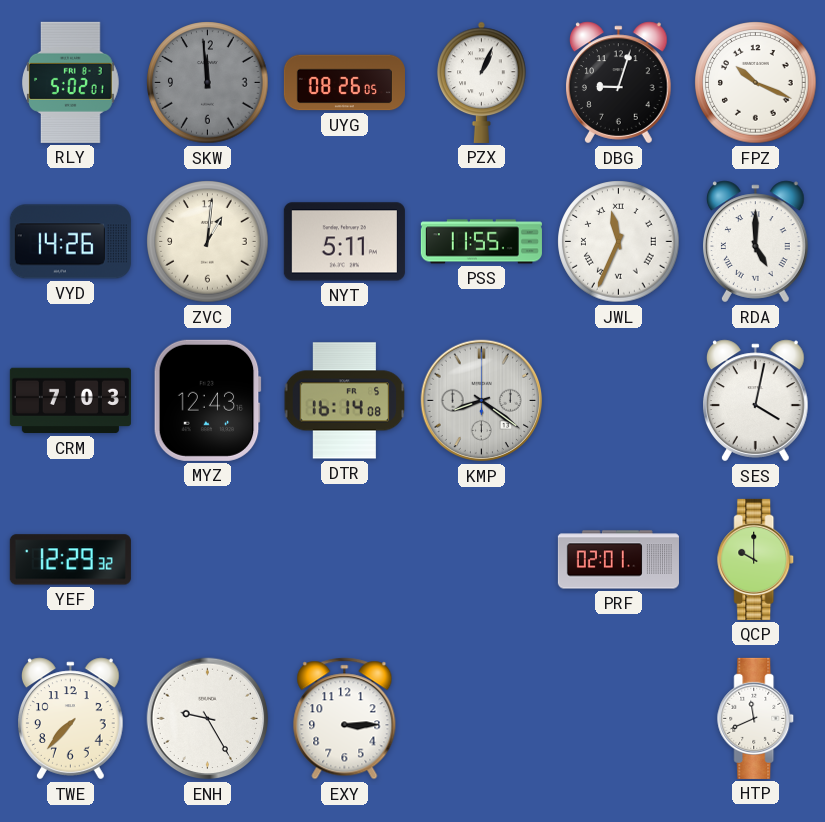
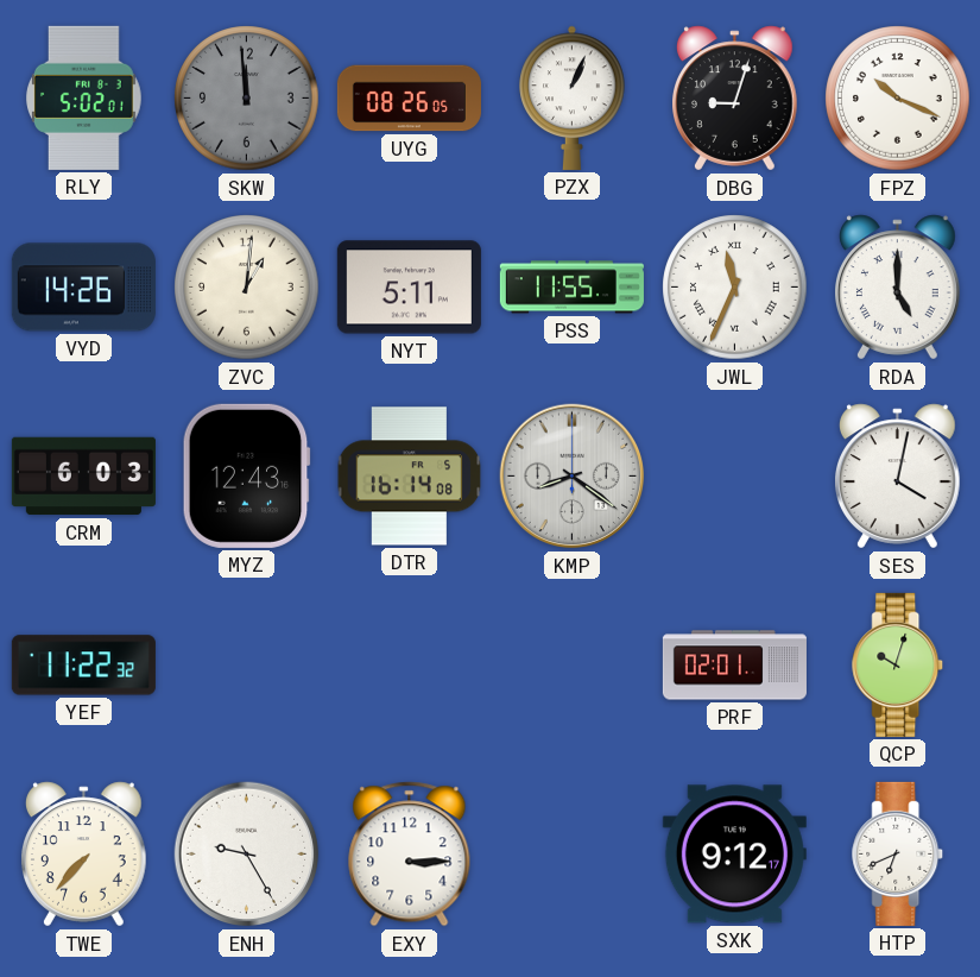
CRM: 7:03 -> 6:03
YEF: 12:29 -> 11:22
QCP: 10:00 -> 10:03
SXK: none -> 9:12
HTP: 11:41 -> 6:41
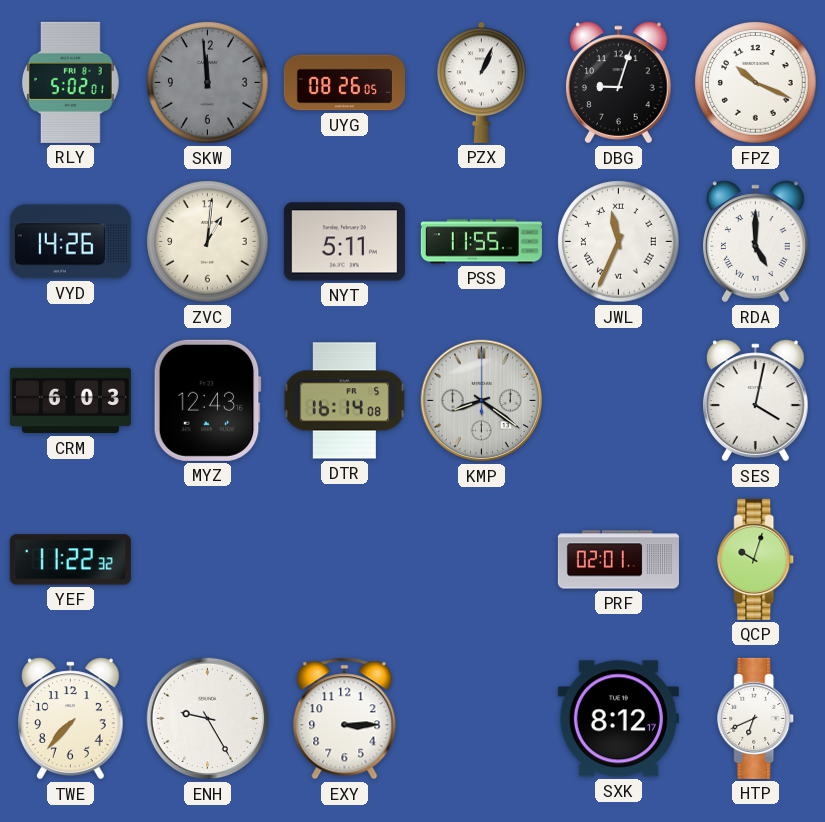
SXK: 9:12 -> 8:12
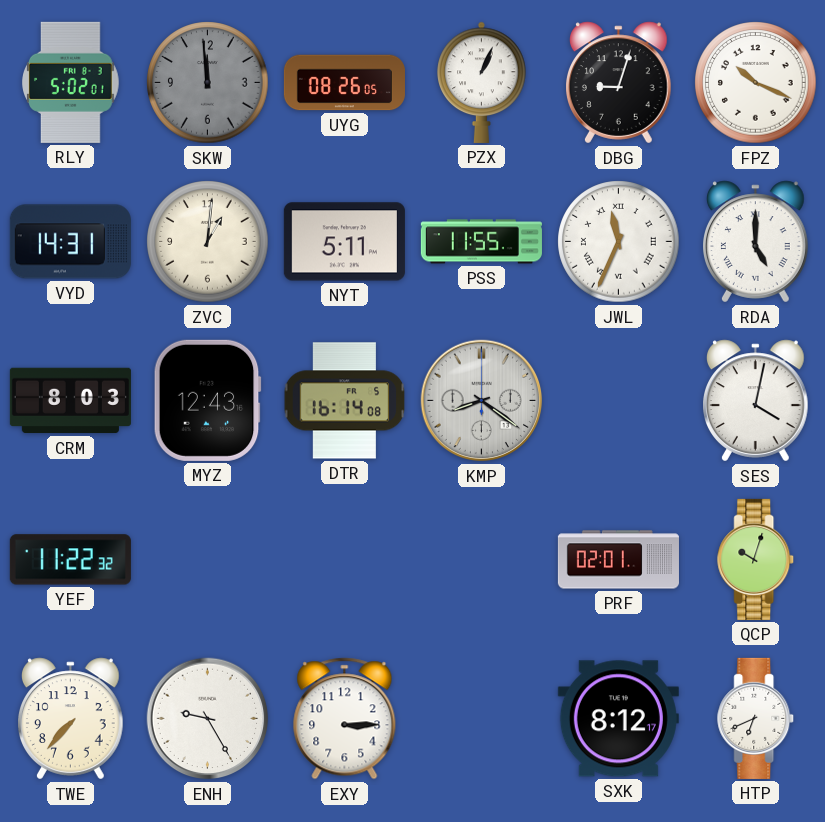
VYD: 14:26 -> 14:31
CRM: 6:03 -> 8:03
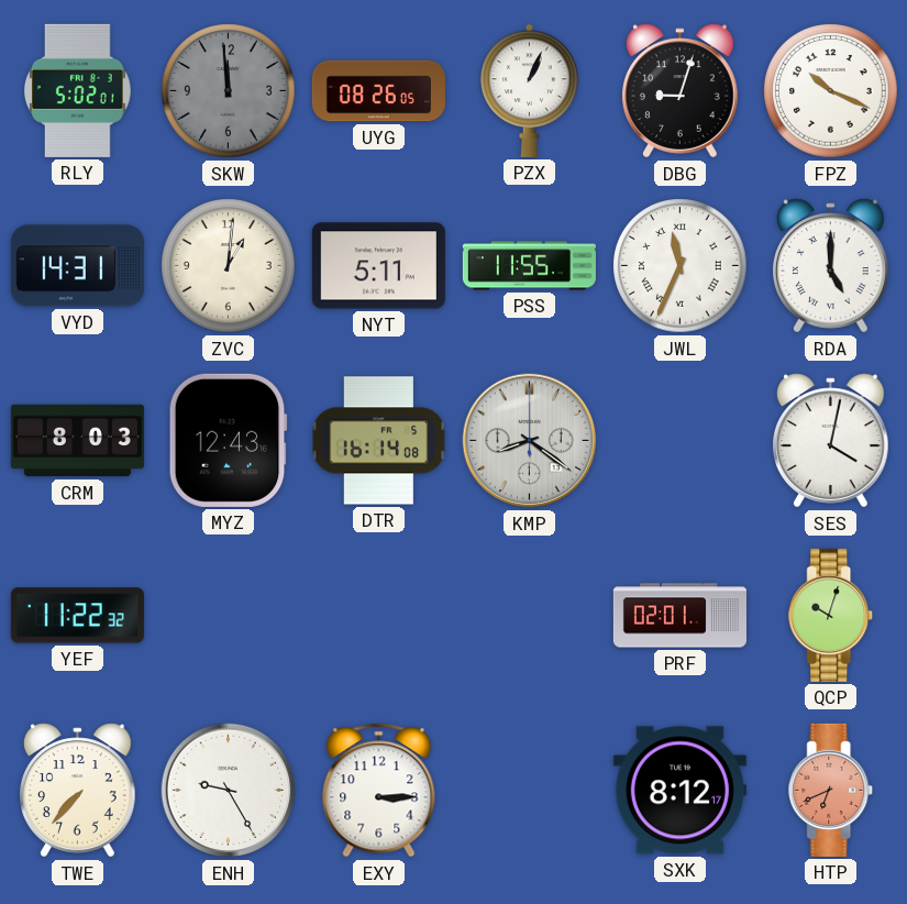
HTP dial: white -> salmon
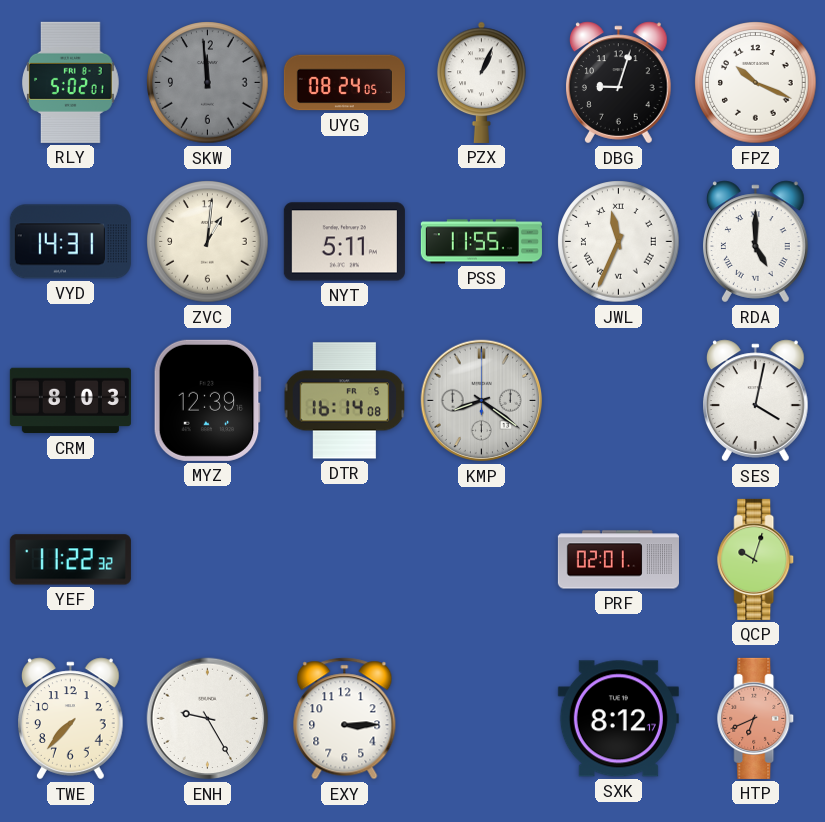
UYG: 08:26 -> 08:24
MYZ: 12:43 -> 12:39
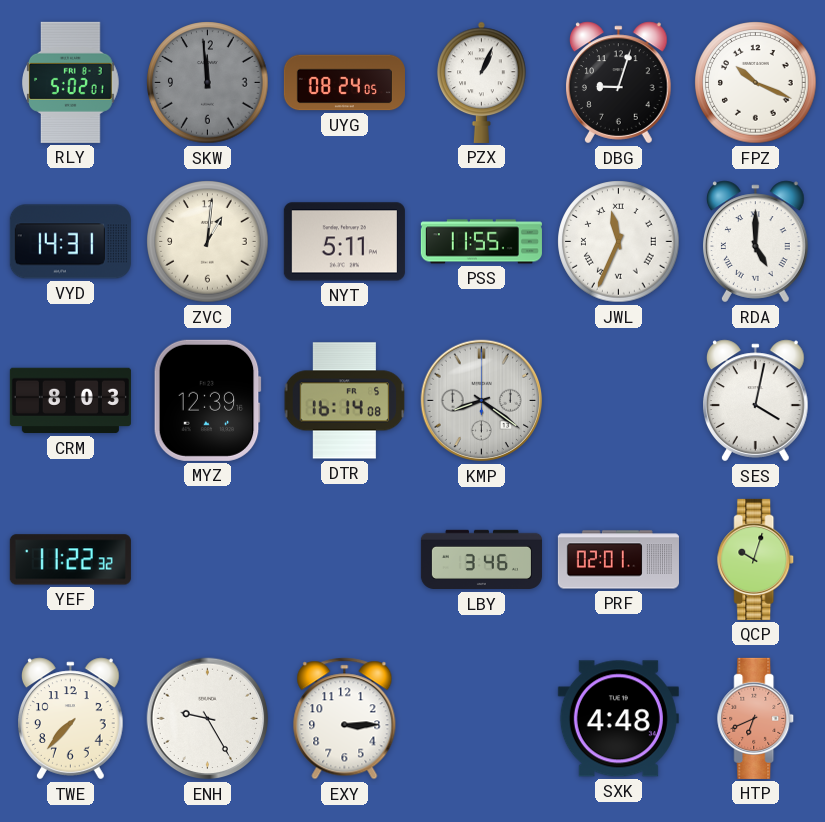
LBY: none -> 3:46
SXK: 8:12 -> 4:48
